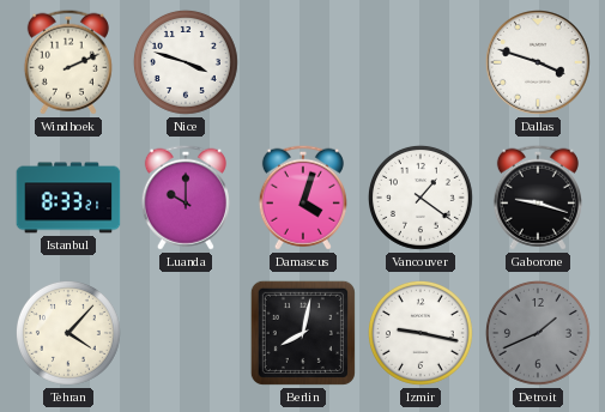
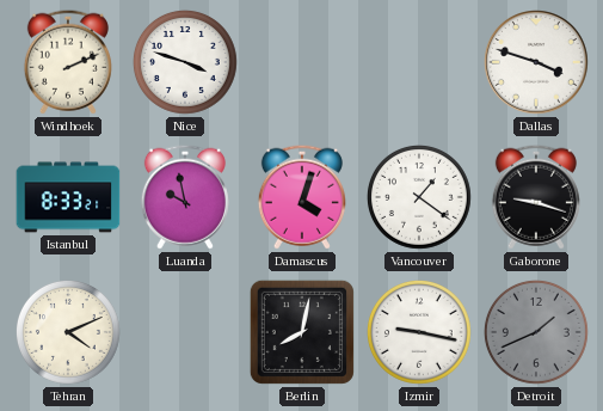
Luanda: 10:00 -> 9:58
Tehran: 4:07 -> 4:11
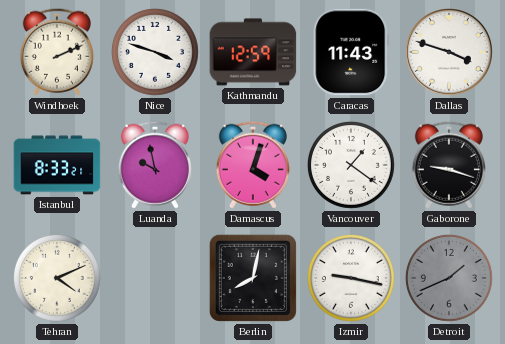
Kathmandu: none -> 12:59
Caracas: none -> 11:43
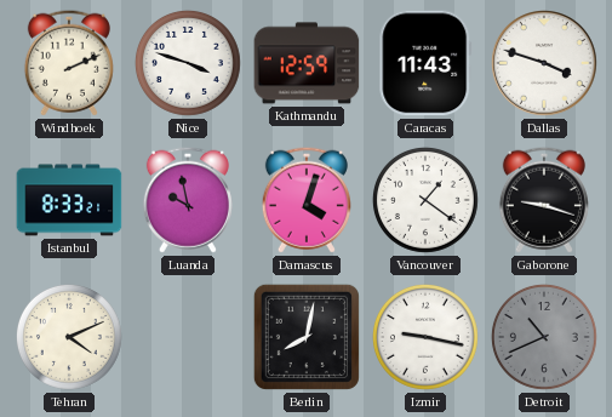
Detroit: 1:41 -> 10:41
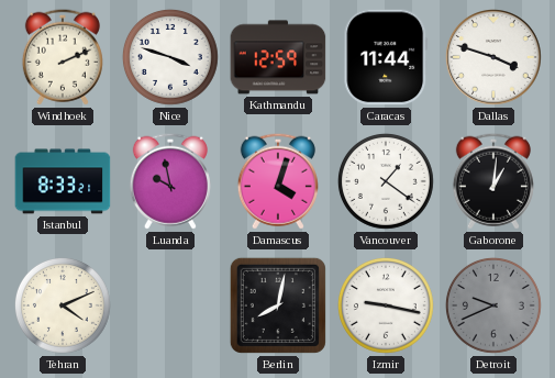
Caracas: 11:43 -> 11:44
Gaborone: 9:18 -> 1:01
Detroit: 10:41 -> 9:41
